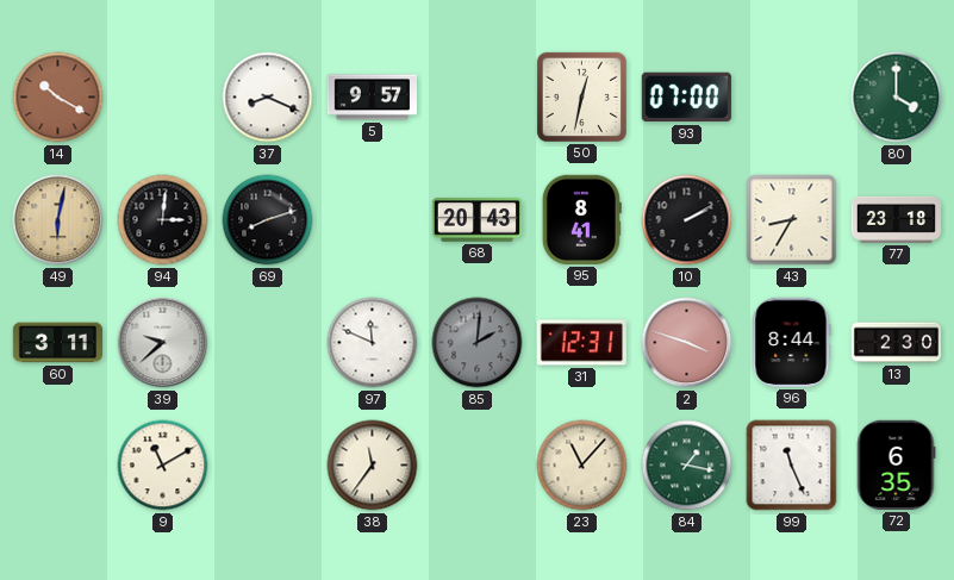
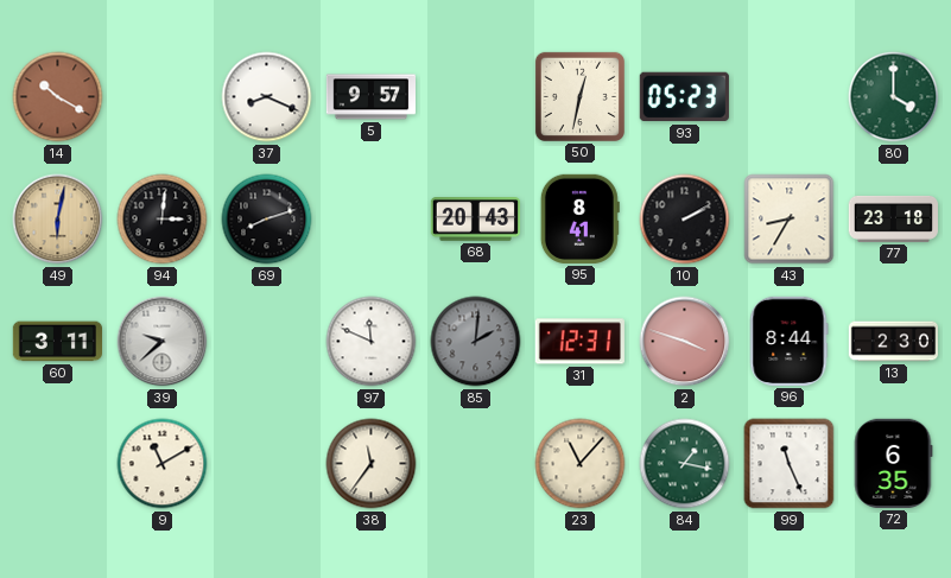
93: 07:00 -> 05:23
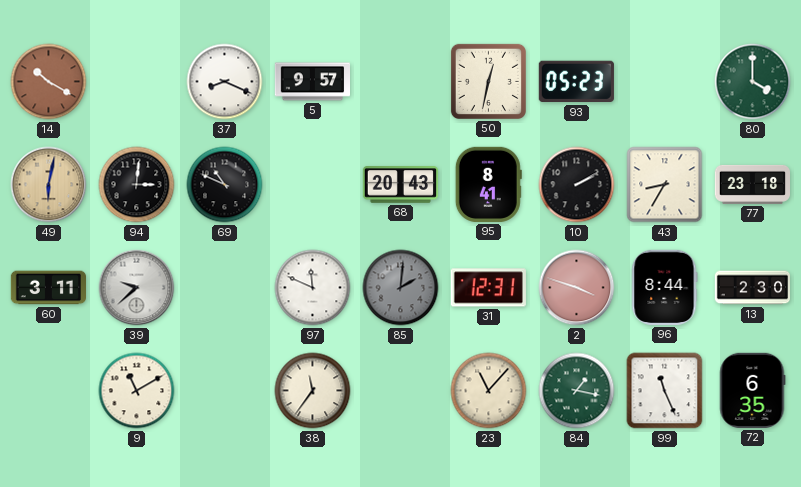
69: 8:12 -> 10:49
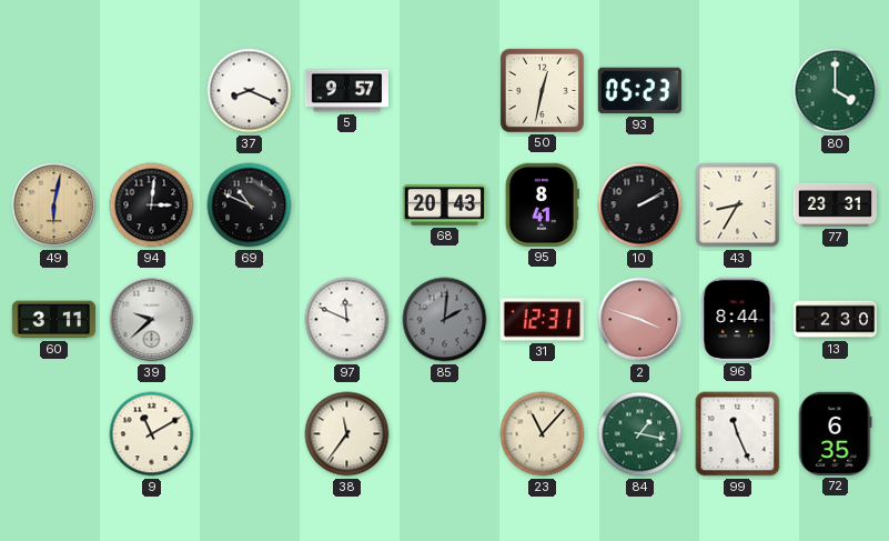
14: 10:20 -> none
77: 23:18 -> 23:31
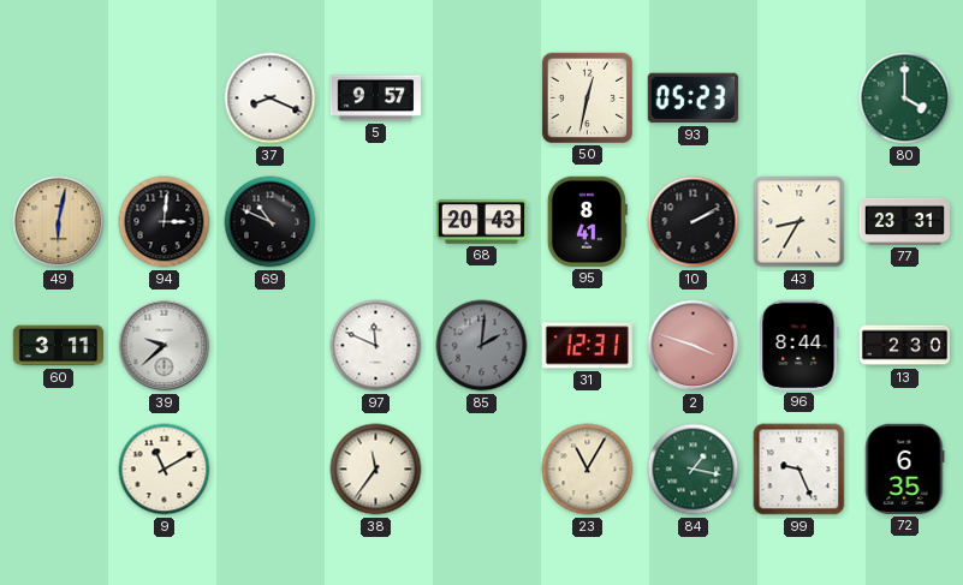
23: 11:07 -> 11:05
99: 11:26 -> 9:26
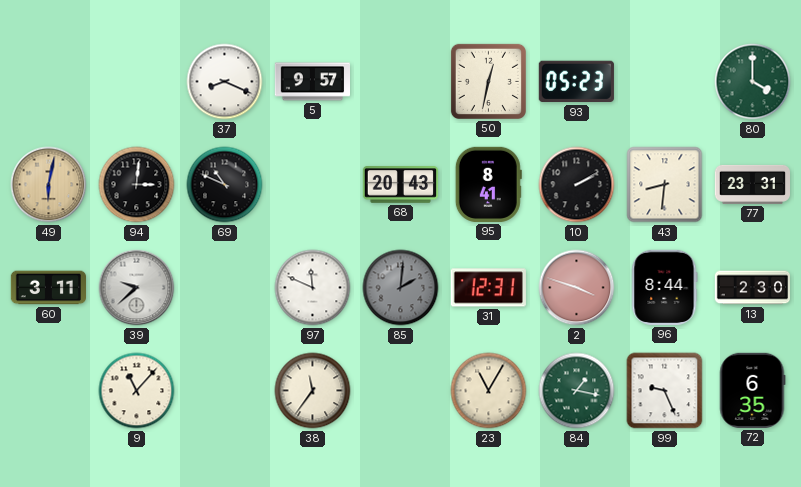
43: 8:35 -> 8:31
9: 11:10 -> 11:07
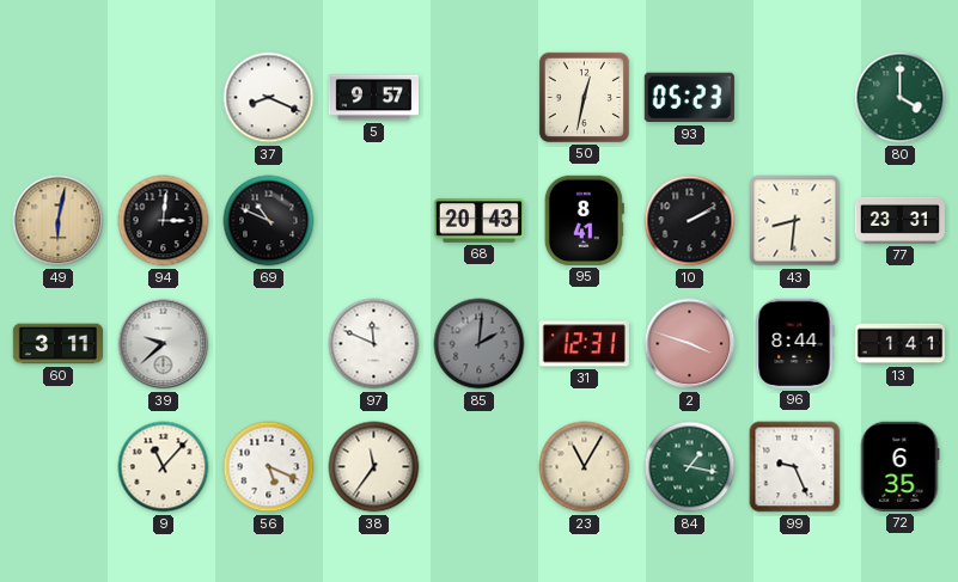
13: 2:30 -> 1:41
56: none -> 5:19
